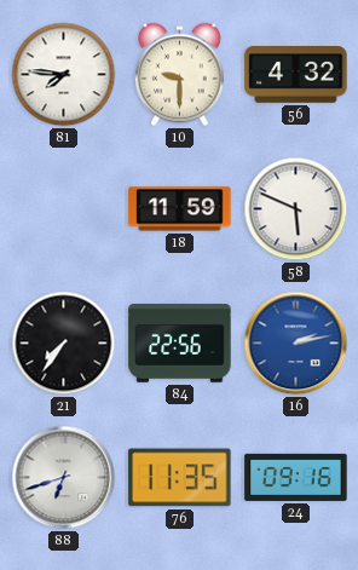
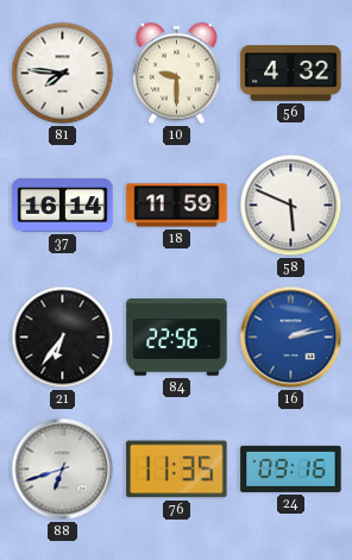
37: none -> 16:14
21: 7:36 -> 6:36
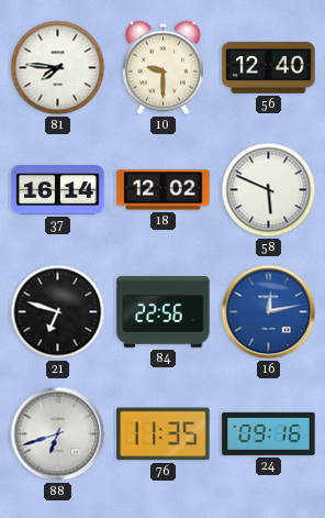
56: 4:32 -> 12:40
18: 11:59 -> 12:02
21: 6:36 -> 6:48
16: 2:13 -> 12:13
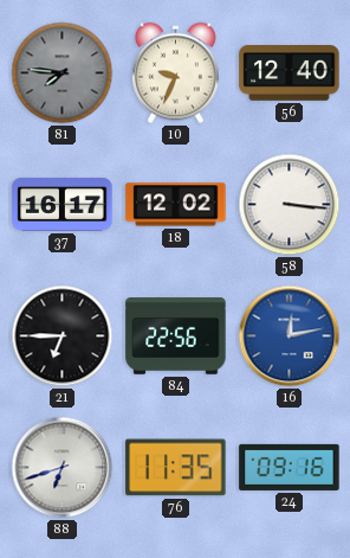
81 dial: white -> grey
10: 9:30 -> 9:34
37: 16:14 -> 16:17
58: 5:49 -> 3:16
21: 6:48 -> 6:45
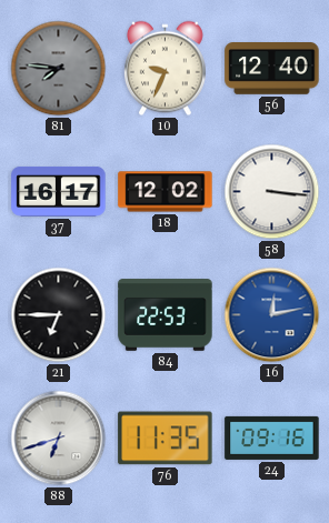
84: 22:56 -> 22:53
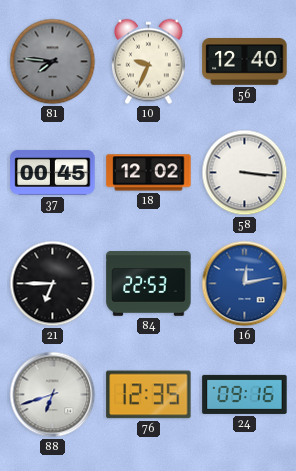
37: 16:17 -> 00:45
76: 11:35 -> 12:35
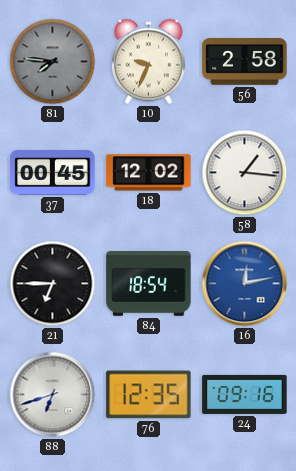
56: 12:40 -> 2:58
58: 3:16 -> 1:16
84: 22:53 -> 18:54
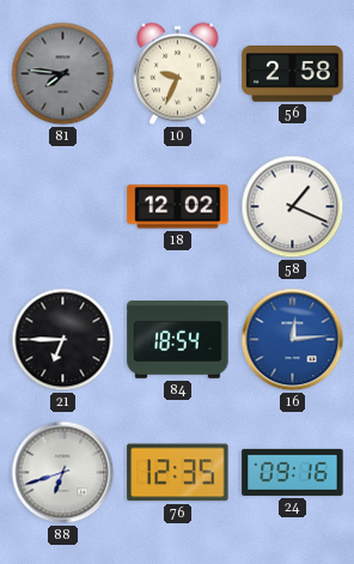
37: 00:45 -> none
58: 1:16 -> 1:19
16: 12:13 -> 12:14
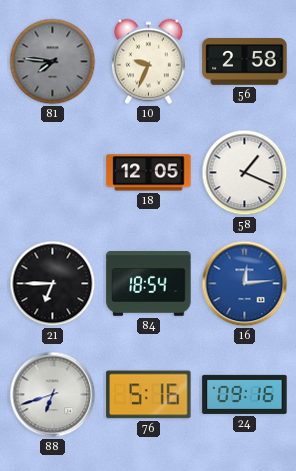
18: 12:02 -> 12:05
76: 12:35 -> 5:16
